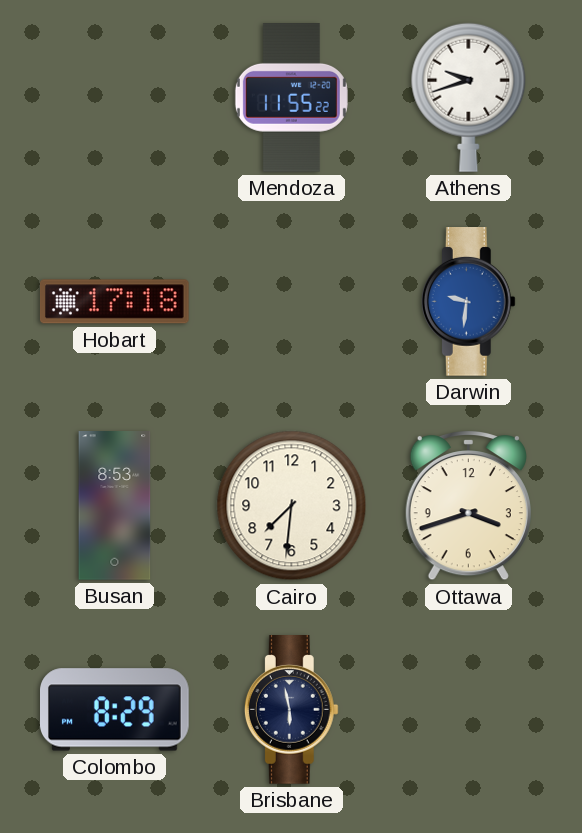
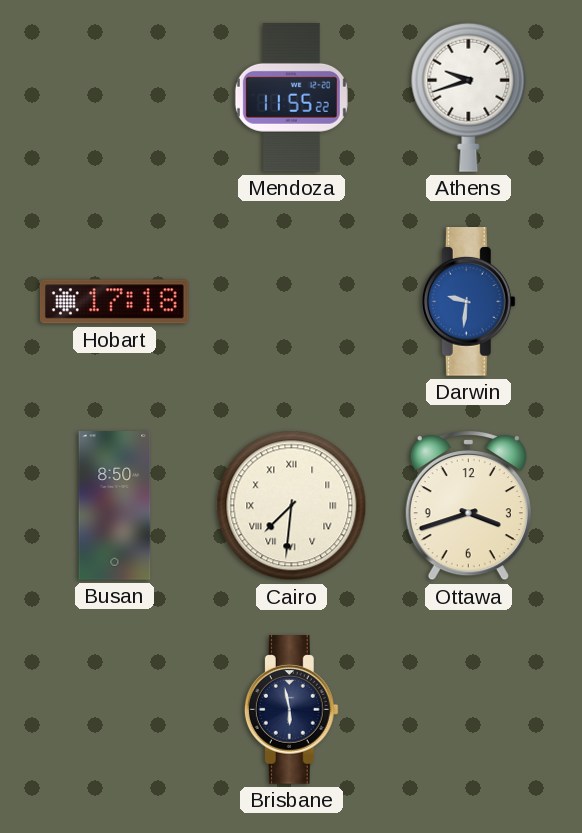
Busan: 8:53 -> 8:50
Cairo numerals: Arabic -> Roman
Colombo: 8:29 -> none
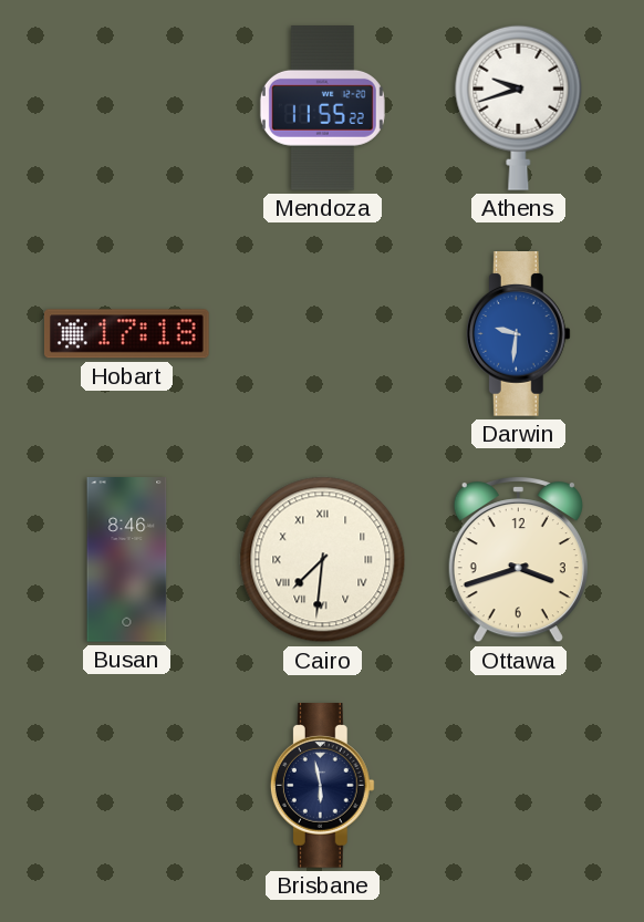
Busan: 8:50 -> 8:46
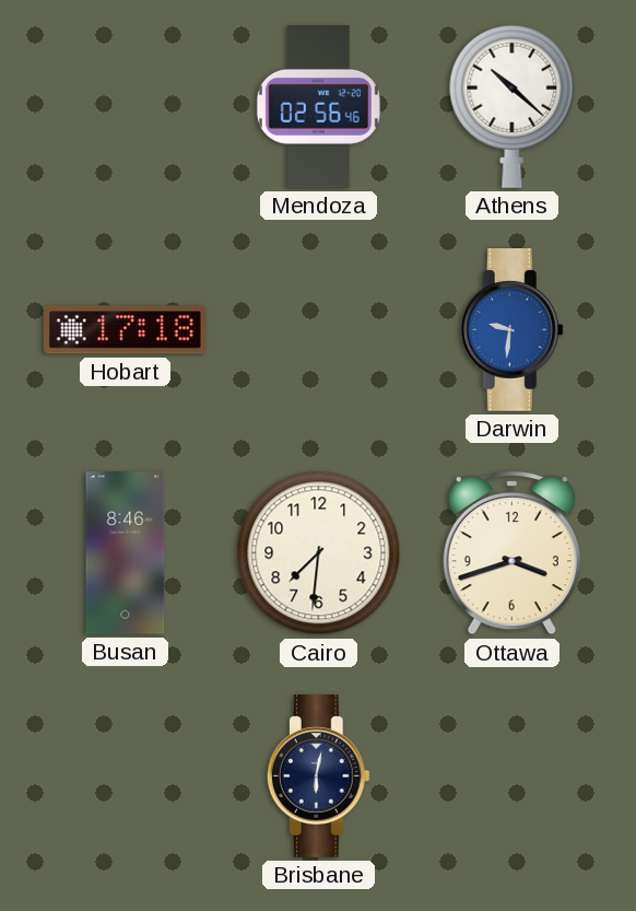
Mendoza: 11:55 -> 02:56
Athens: 9:42 -> 10:22
Cairo numerals: Roman -> Arabic
Brisbane: 5:58 -> 6:02
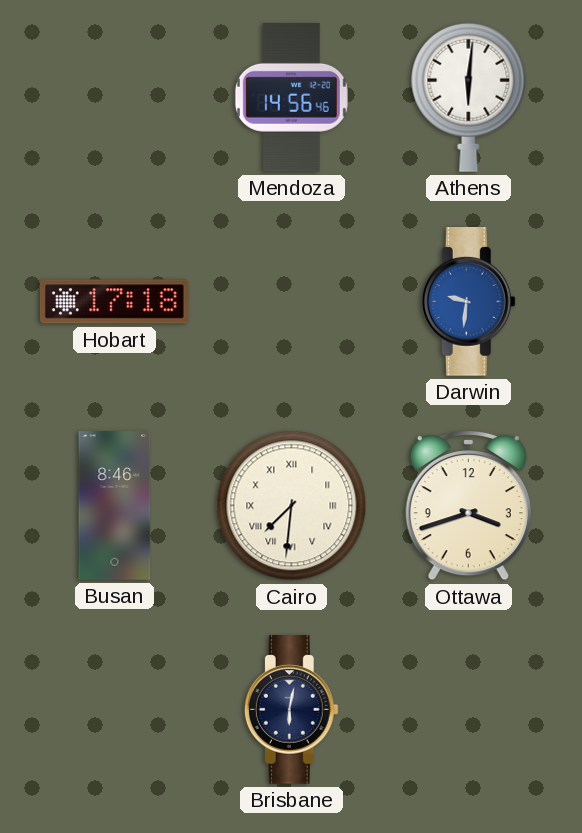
Mendoza: 02:56 -> 14:56
Athens: 10:22 -> 6:01
Cairo numerals: Arabic -> Roman
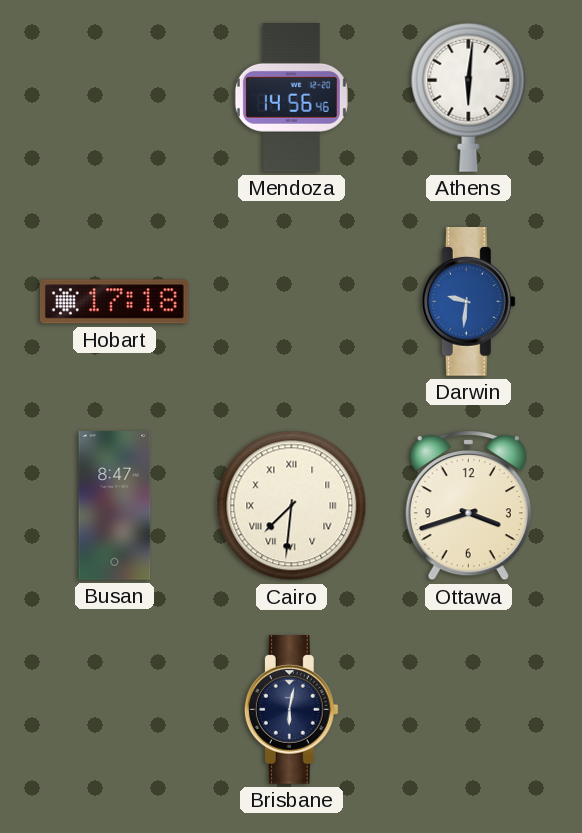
Busan: 8:46 -> 8:47
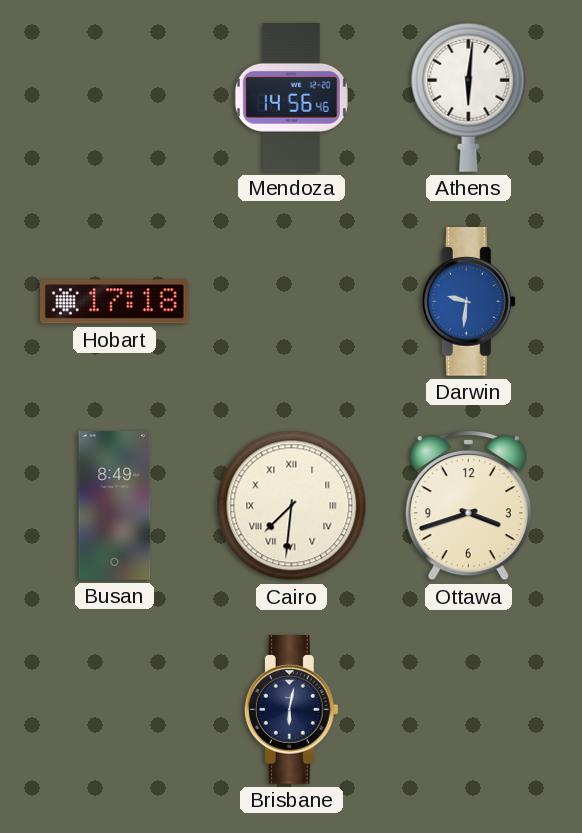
Busan: 8:47 -> 8:49
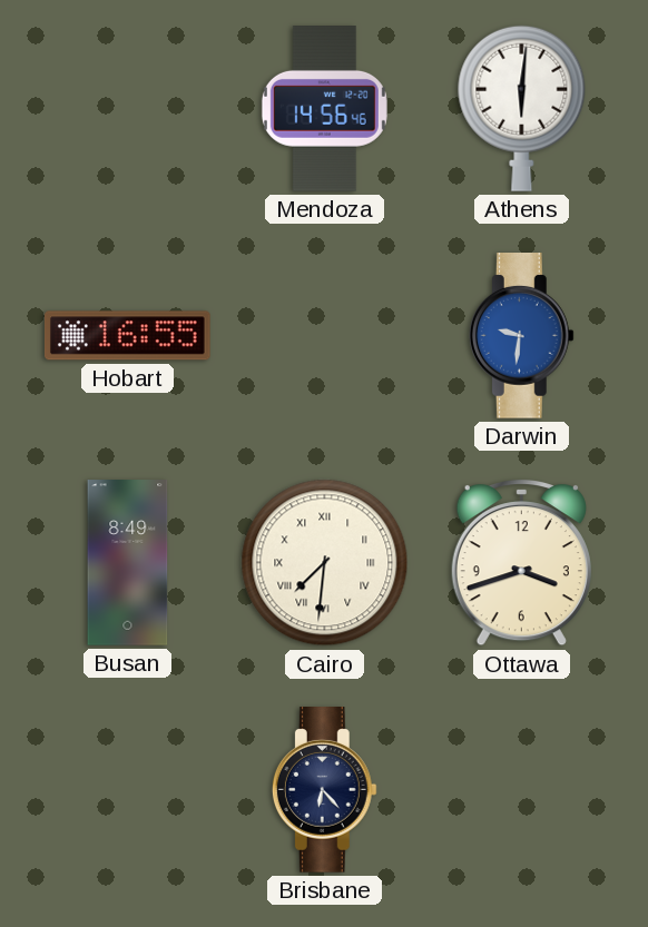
Hobart: 17:18 -> 16:55
Brisbane: 6:02 -> 6:23
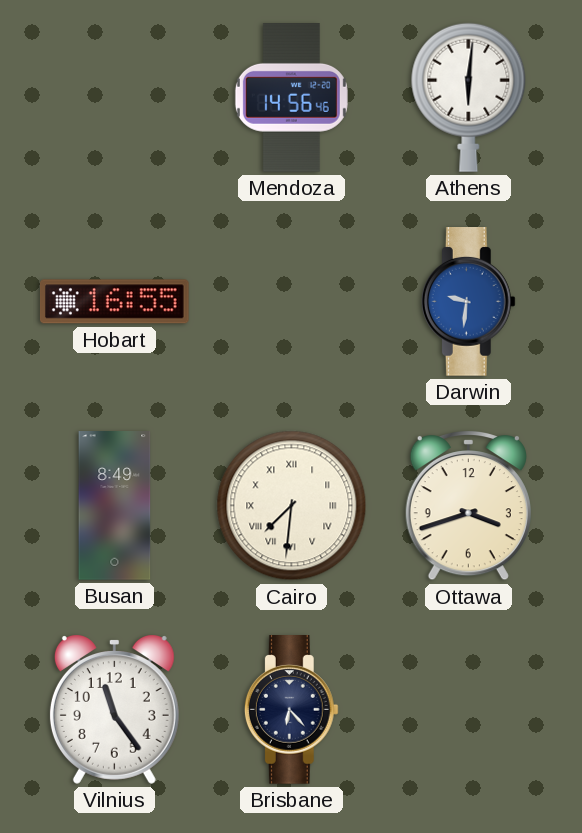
Vilnius: none -> 11:24
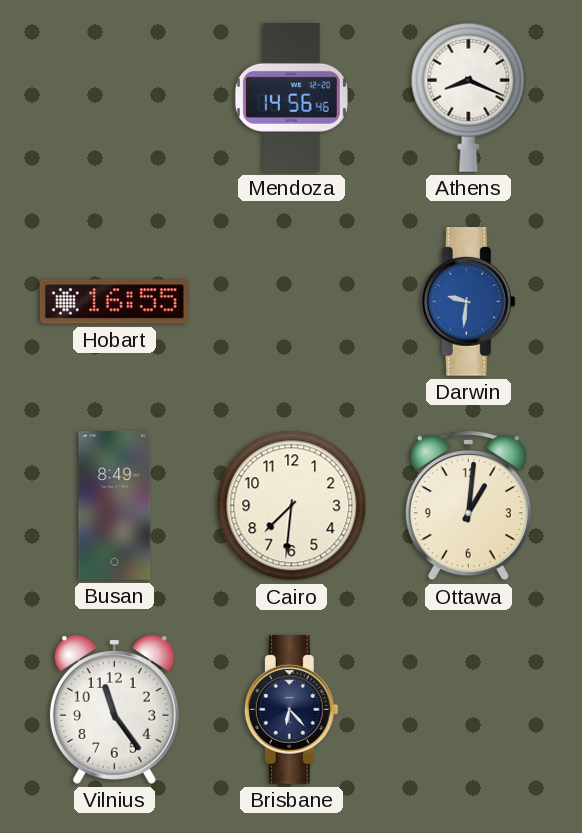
Athens: 6:01 -> 8:19
Cairo numerals: Roman -> Arabic
Ottawa: 3:42 -> 1:01
